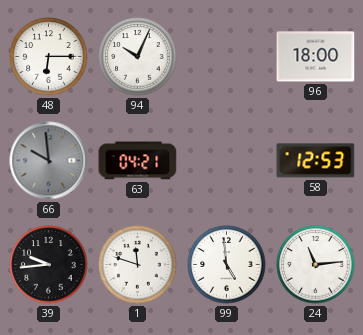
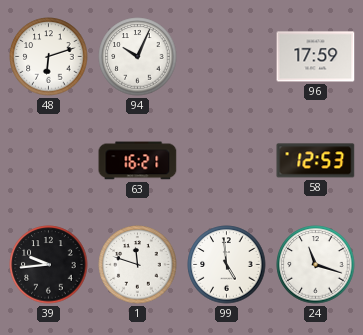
48: 6:15 -> 6:12
96: 18:00 -> 17:59
66: 9:59 -> none
63: 04:21 -> 16:21
24: 11:14 -> 11:18
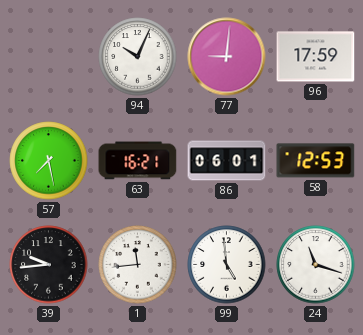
48: 6:12 -> none
77: none -> 9:01
57: none -> 7:28
86: none -> 06:01
1: 11:48 -> 11:44
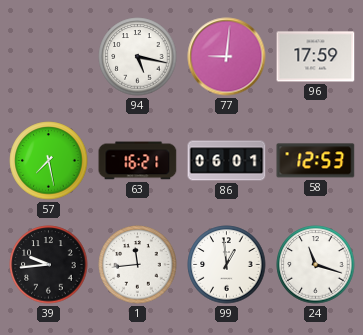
94: 10:04 -> 5:17
99: 4:59 -> 12:59
